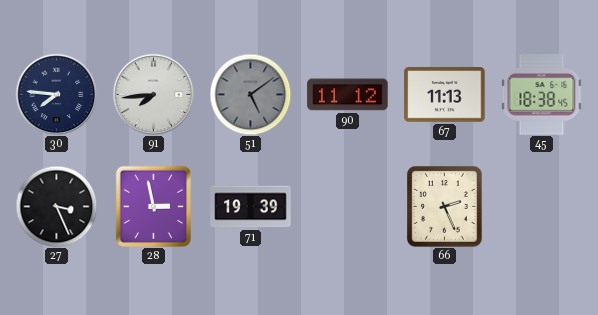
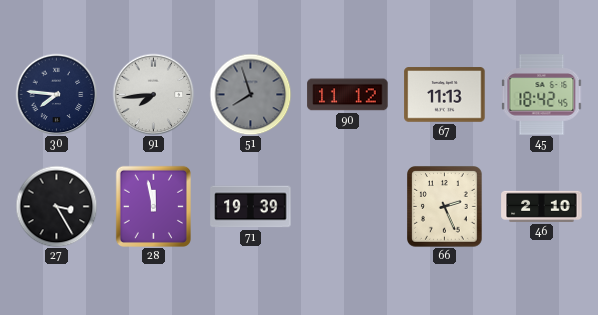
51: 5:09 -> 7:57
45: 18:38 -> 18:42
27: 3:26 -> 3:25
28: 2:58 -> 11:58
46: none -> 2:10
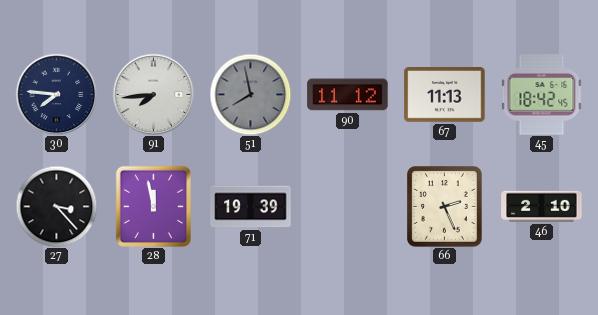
51: 7:57 -> 7:58
27: 3:25 -> 3:23
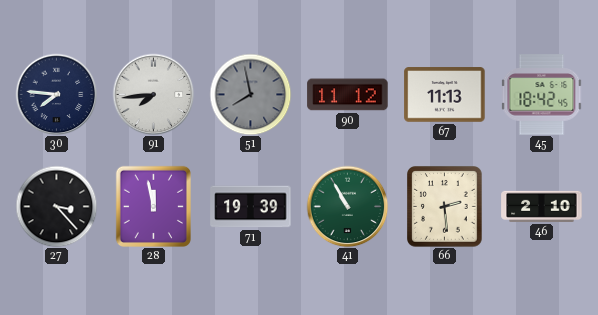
41: none -> 10:55
66: 2:26 -> 2:29
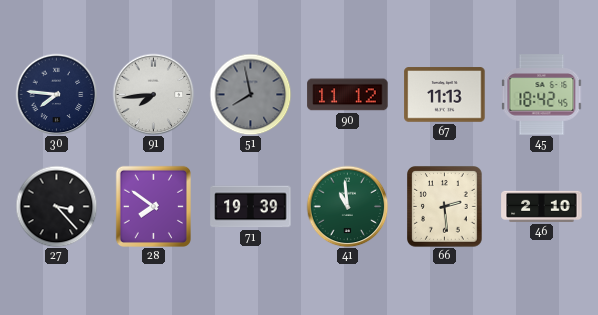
28: 11:58 -> 7:51
41: 10:55 -> 10:59
